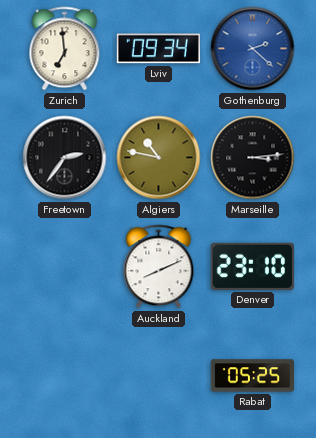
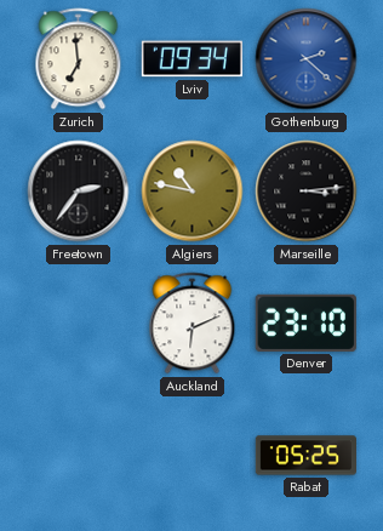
Auckland: 8:11 -> 6:11
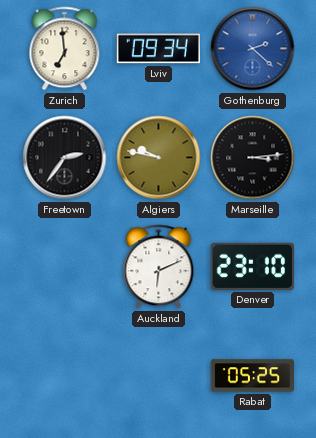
Algiers: 10:47 -> 9:47
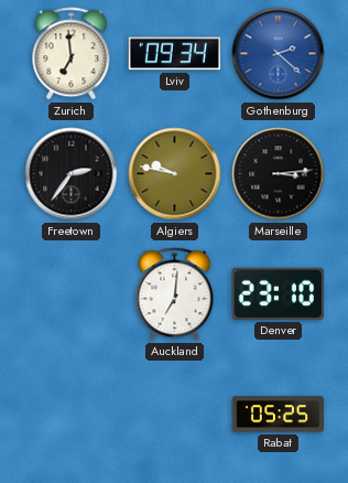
Auckland: 6:11 -> 7:01
